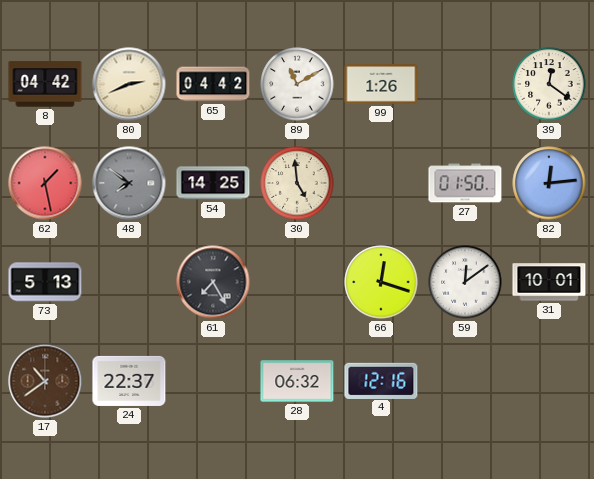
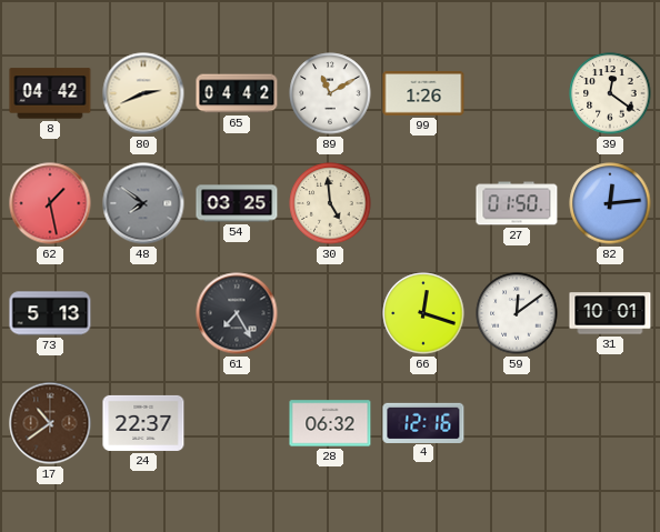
54: 14:25 -> 03:25
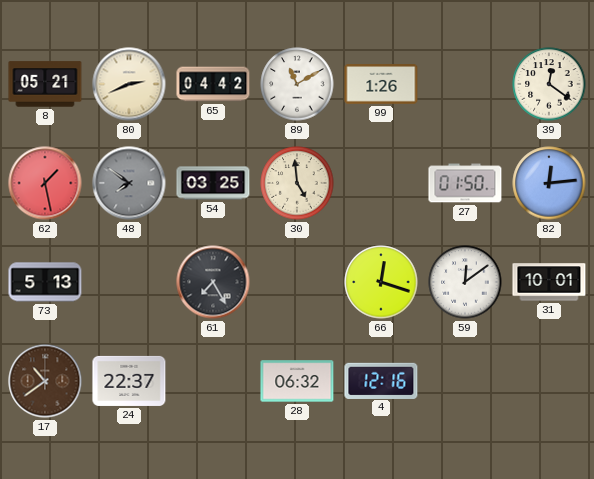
8: 04:42 -> 05:21
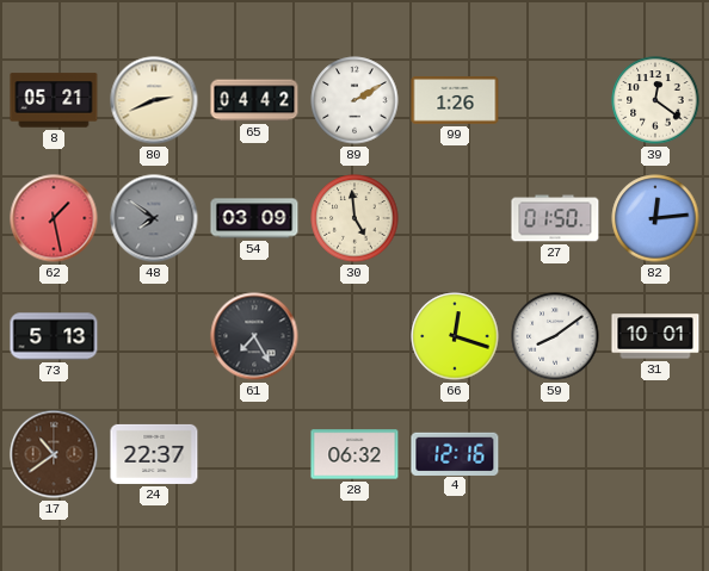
89: 11:10 -> 2:10
54: 03:25 -> 03:09
59: 12:09 -> 8:09
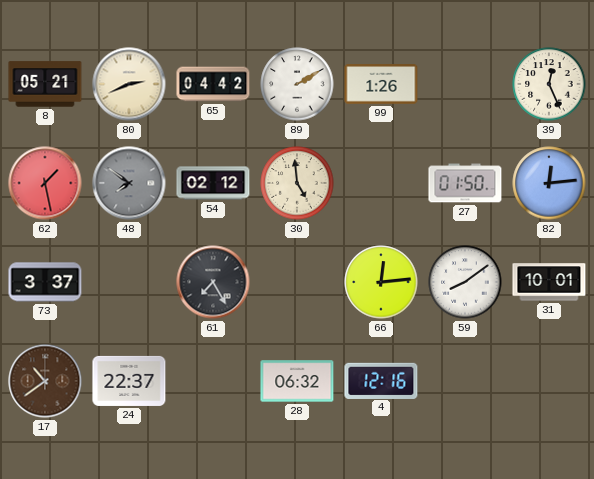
39: 12:21 -> 12:26
54: 03:09 -> 02:12
73: 5:13 -> 3:37
66: 12:18 -> 12:14
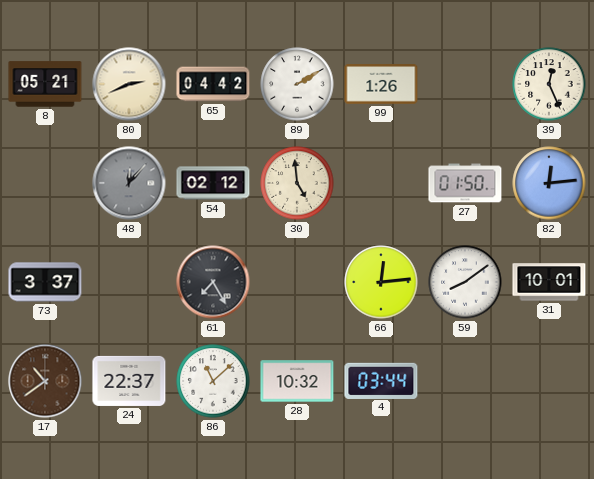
62: 1:28 -> none
48: 7:51 -> 12:07
86: none -> 11:08
28: 06:32 -> 10:32
4: 12:16 -> 03:44
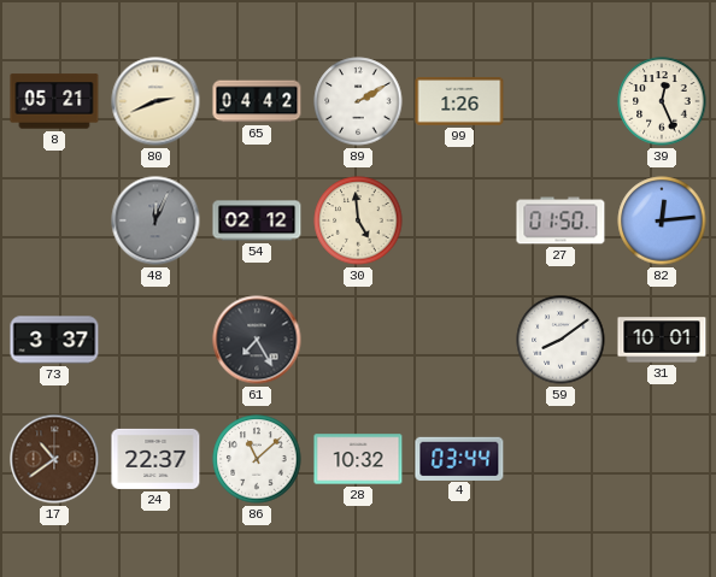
48: 12:07 -> 12:04
66: 12:14 -> none
